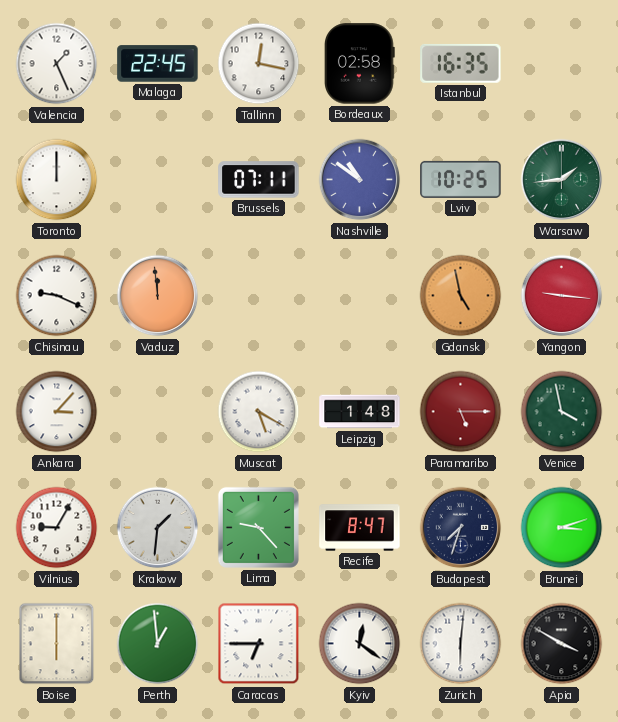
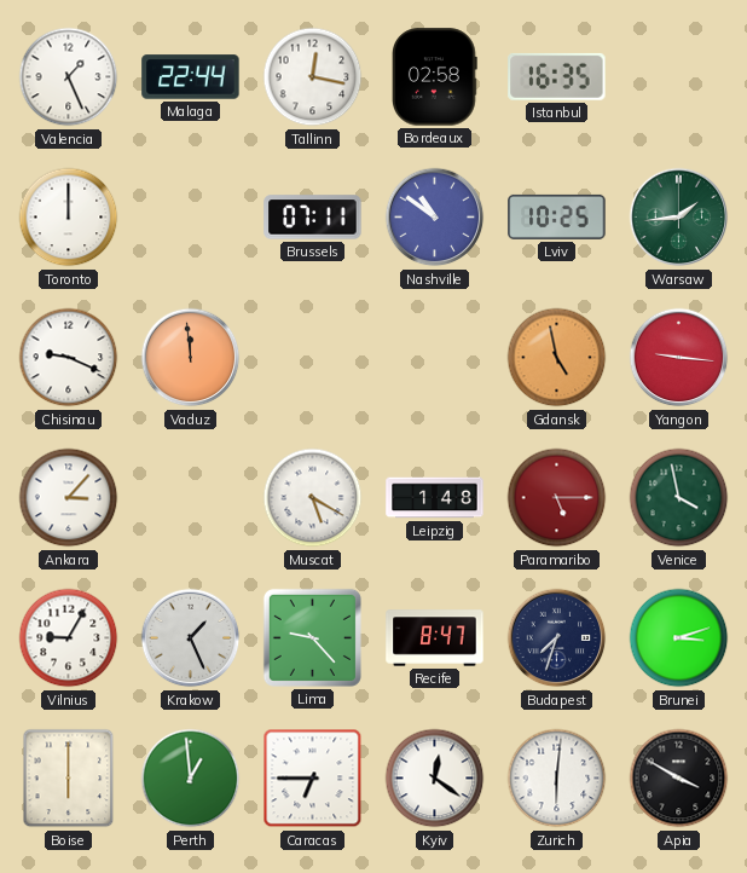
Malaga: 22:45 -> 22:44
Krakow: 1:31 -> 1:26
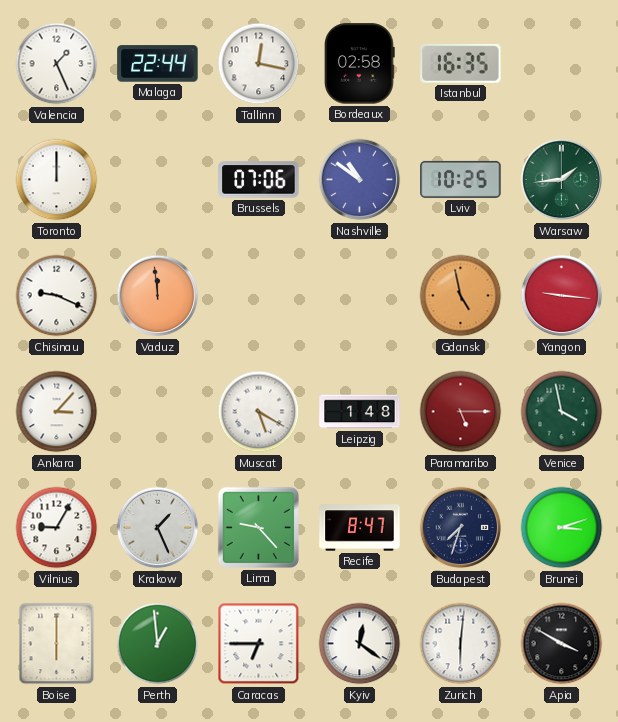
Brussels: 07:11 -> 07:06
